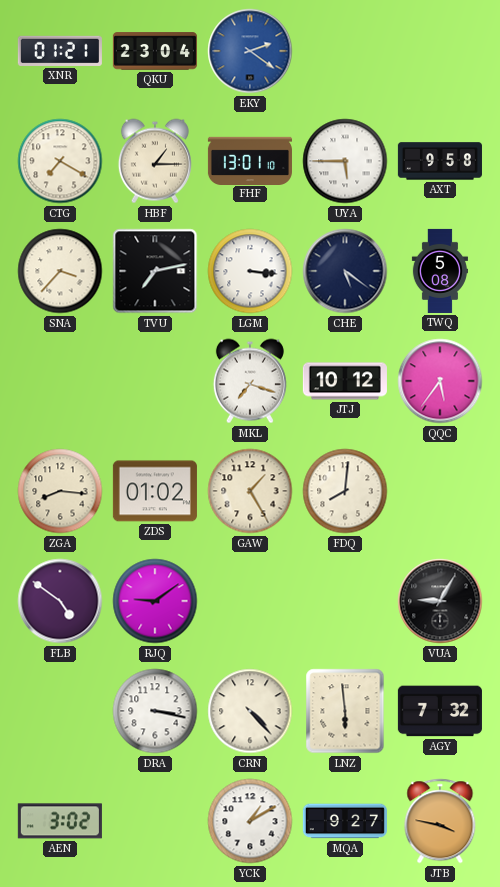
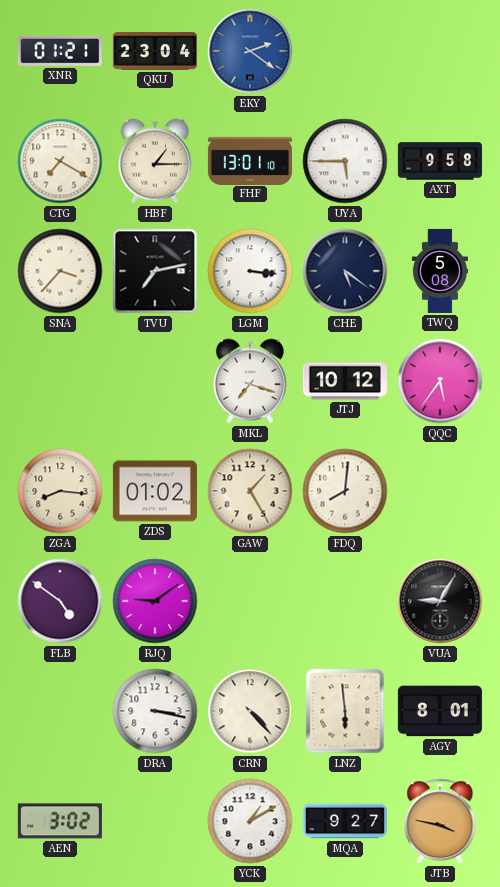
AGY: 7:32 -> 8:01
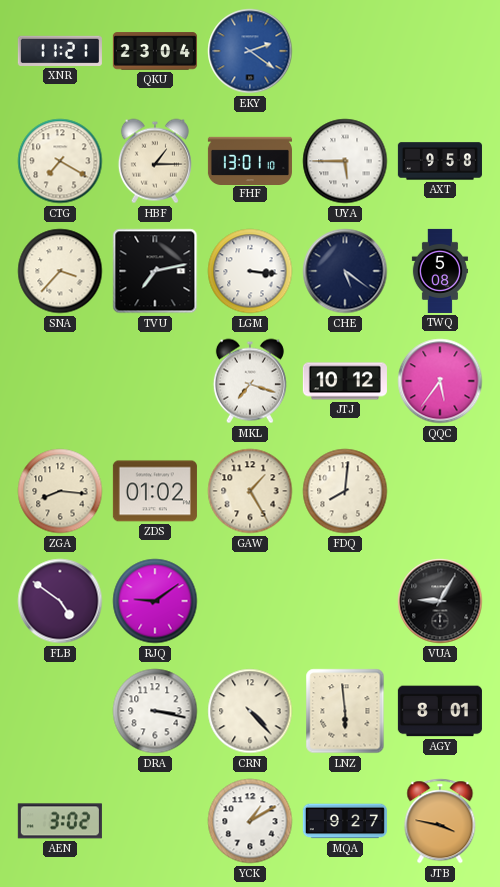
XNR: 01:21 -> 11:21
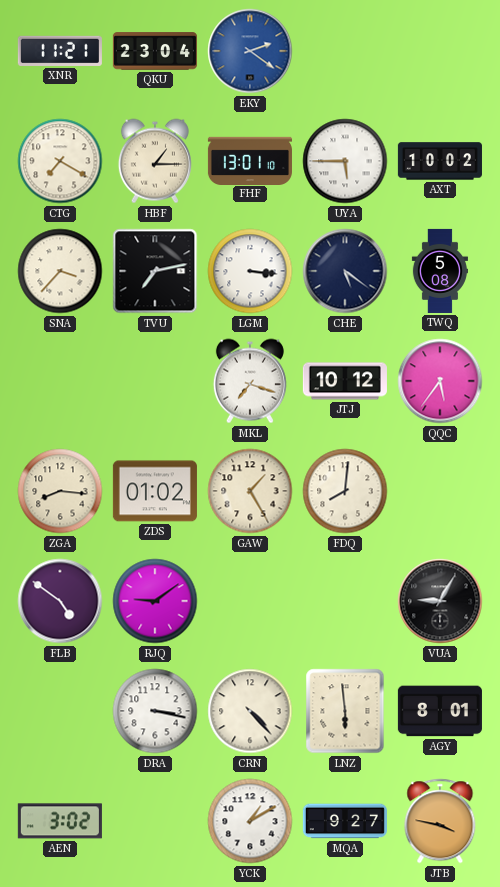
AXT: 9:58 -> 10:02
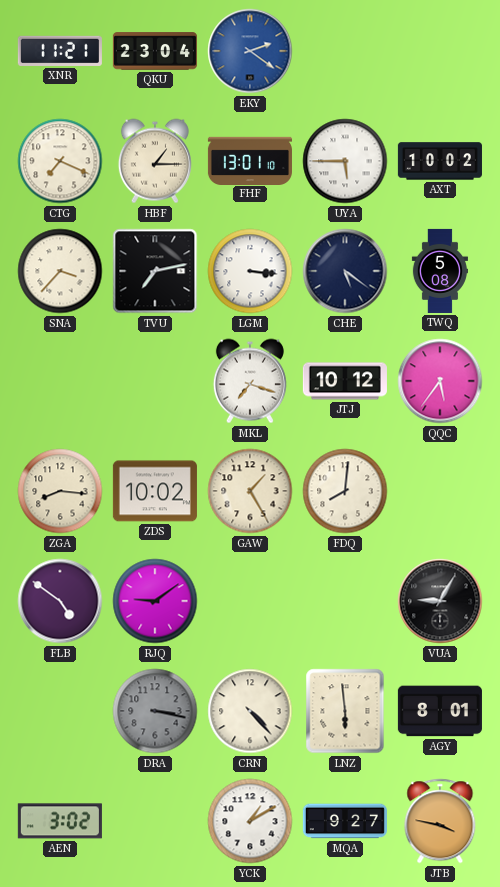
CTG: 7:20 -> 7:19
ZDS: 01:02 -> 10:02
DRA dial: white -> grey
